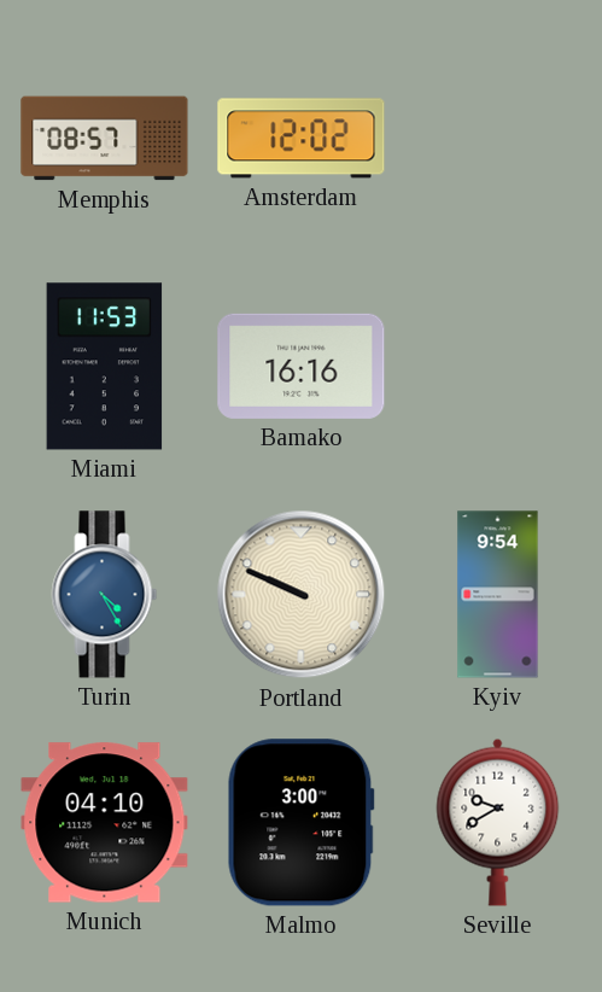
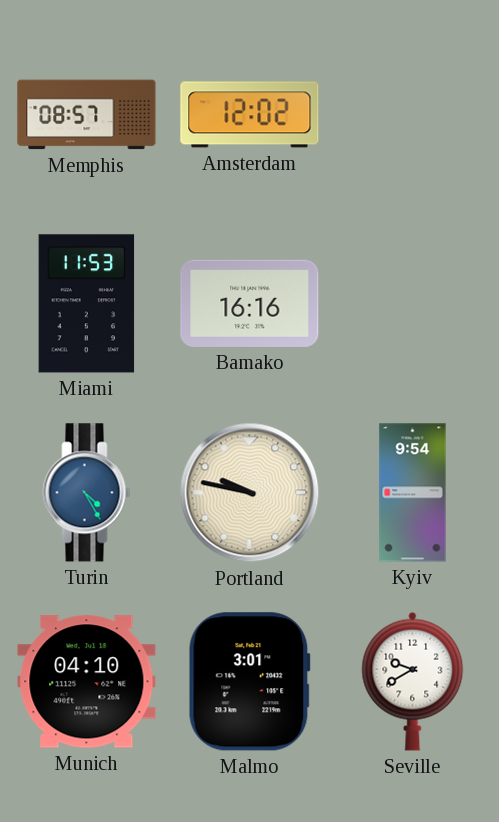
Portland: 9:49 -> 9:47
Malmo: 3:00 -> 3:01
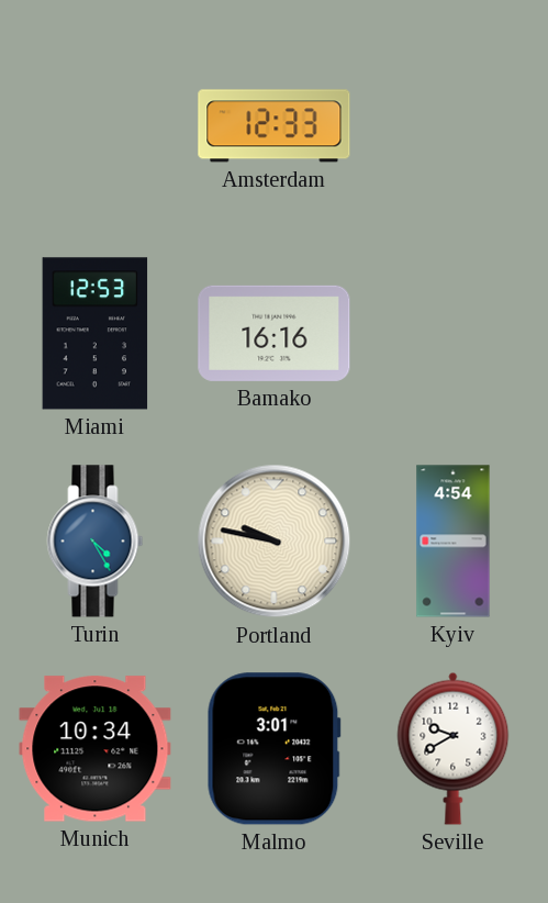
Memphis: 08:57 -> none
Amsterdam: 12:02 -> 12:33
Miami: 11:53 -> 12:53
Kyiv: 9:54 -> 4:54
Munich: 04:10 -> 10:34
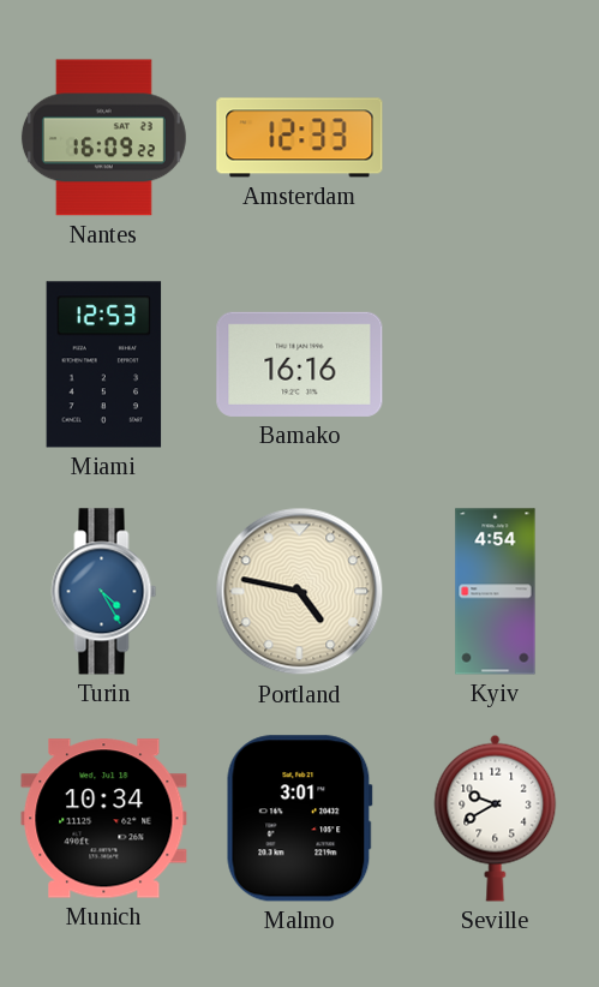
Nantes: none -> 16:09
Portland: 9:47 -> 4:47
